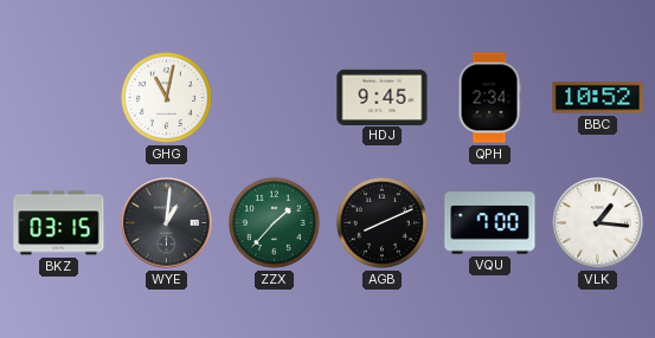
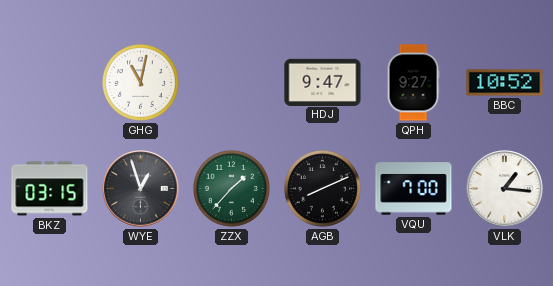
HDJ: 9:45 -> 9:47
QPH: 2:34 -> 9:27
WYE: 1:01 -> 12:57
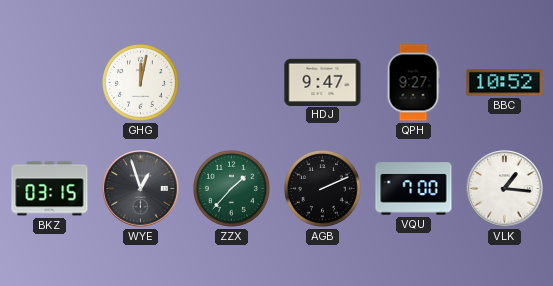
GHG: 11:02 -> 12:02
AGB: 8:11 -> 2:11
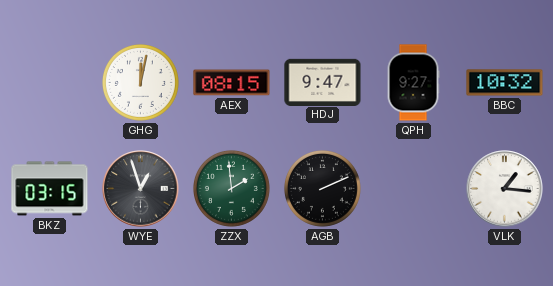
AEX: none -> 08:15
BBC: 10:52 -> 10:32
ZZX: 1:37 -> 1:59
VQU: 7:00 -> none
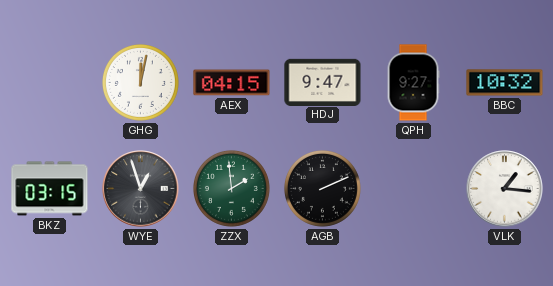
AEX: 08:15 -> 04:15
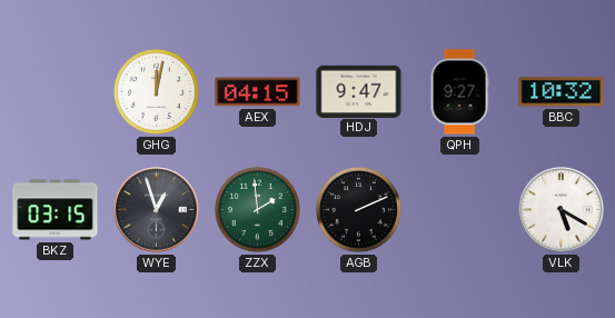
VLK: 1:16 -> 5:20
